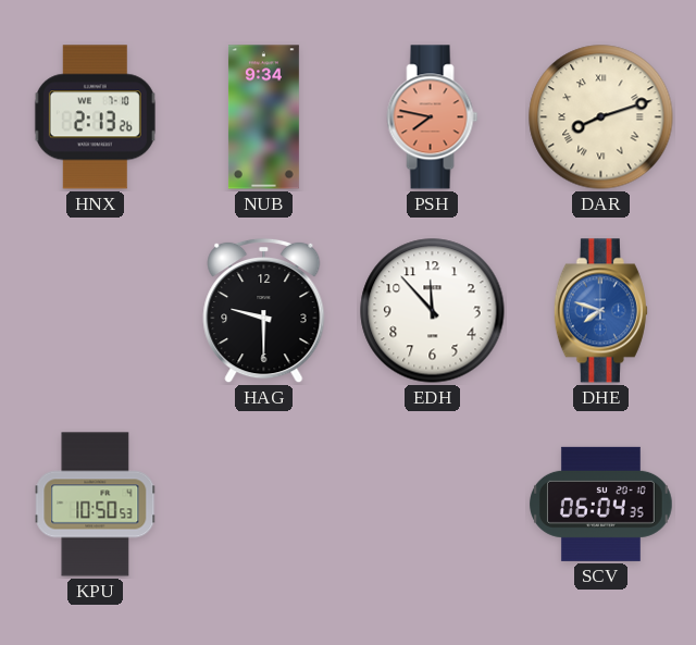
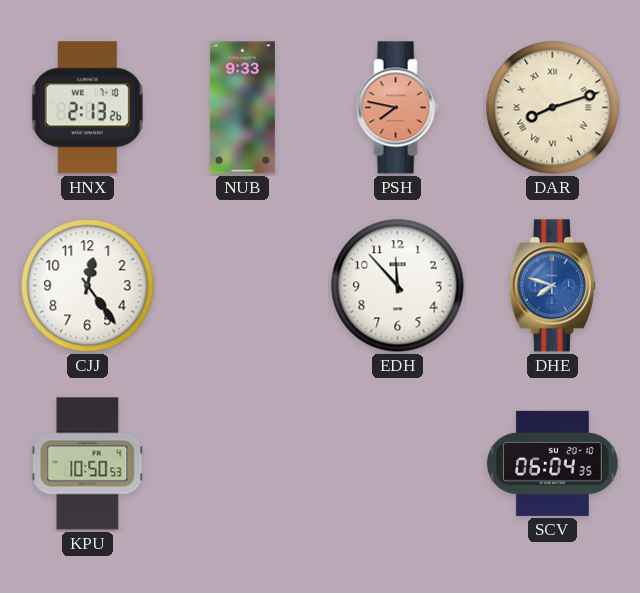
NUB: 9:34 -> 9:33
CJJ: none -> 12:24
HAG: 9:30 -> none
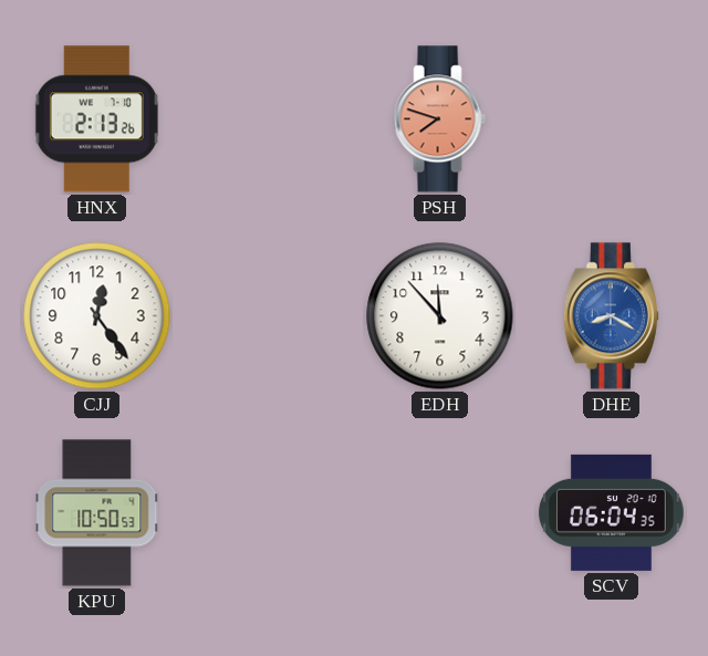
NUB: 9:33 -> none
PSH: 7:47 -> 7:48
DAR: 8:12 -> none
DHE: 7:48 -> 8:20
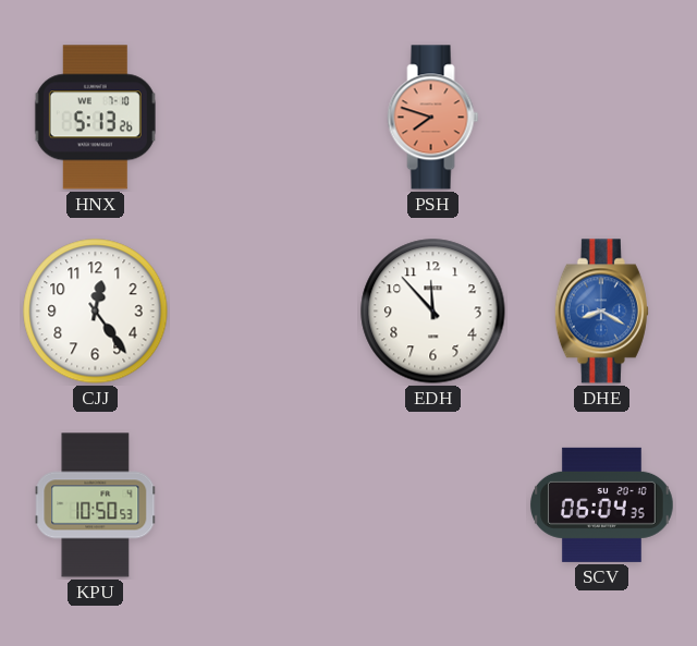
HNX: 2:13 -> 5:13
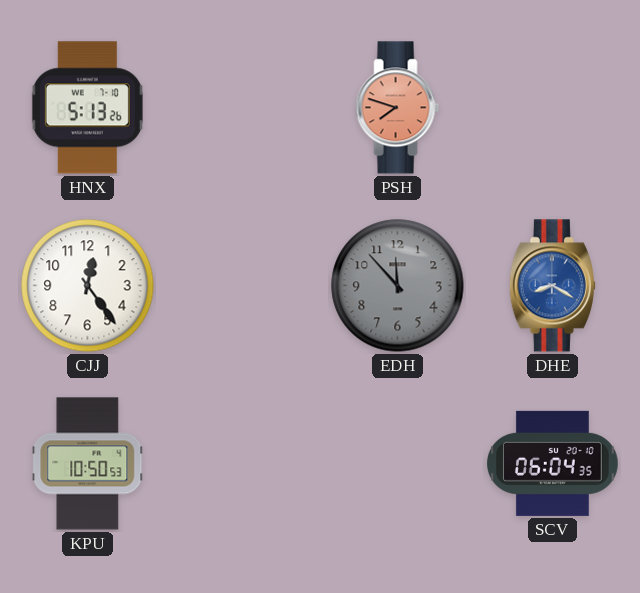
EDH dial: white -> grey
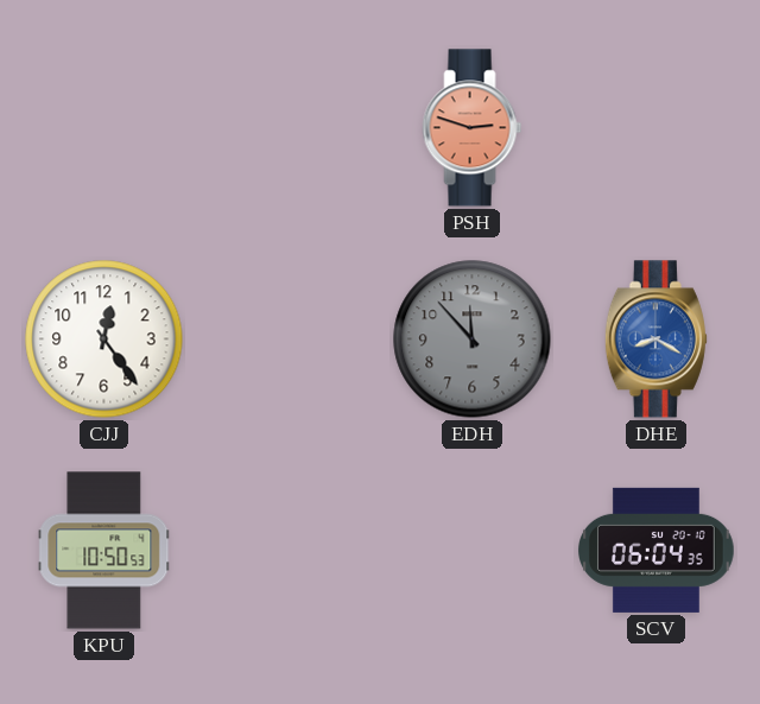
HNX: 5:13 -> none
PSH: 7:48 -> 2:48
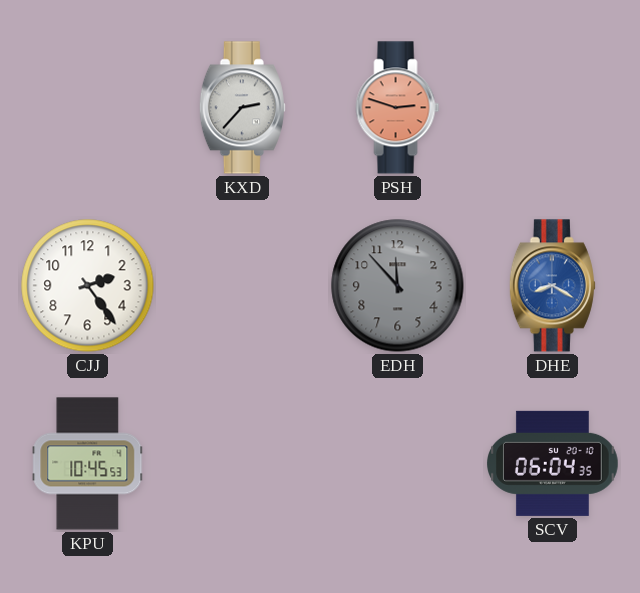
KXD: none -> 2:37
CJJ: 12:24 -> 2:24
KPU: 10:50 -> 10:45
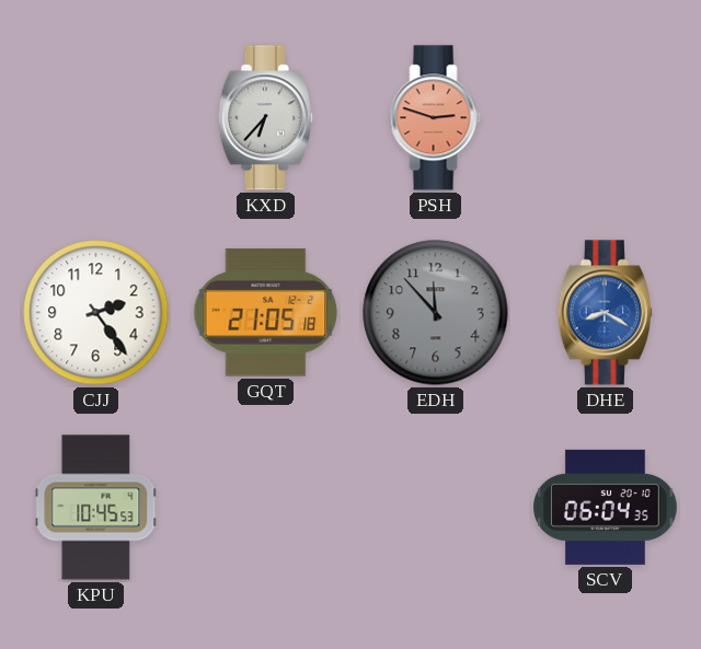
KXD: 2:37 -> 6:37
GQT: none -> 21:05
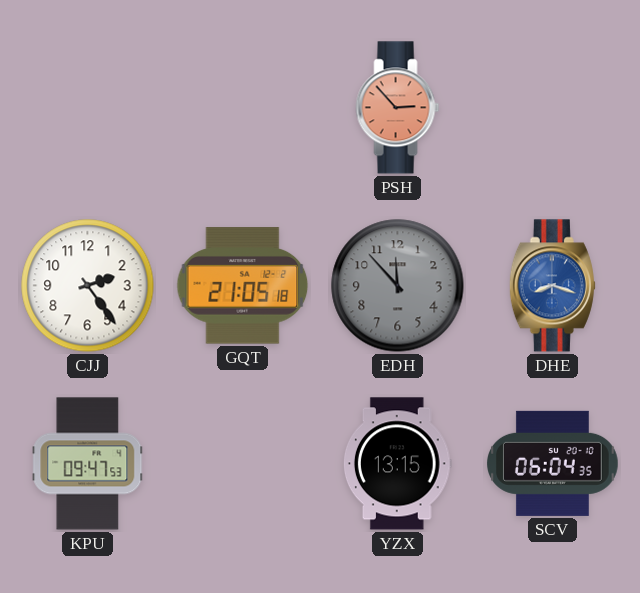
KXD: 6:37 -> none
PSH: 2:48 -> 2:53
DHE: 8:20 -> 8:18
KPU: 10:45 -> 09:47
YZX: none -> 13:15
